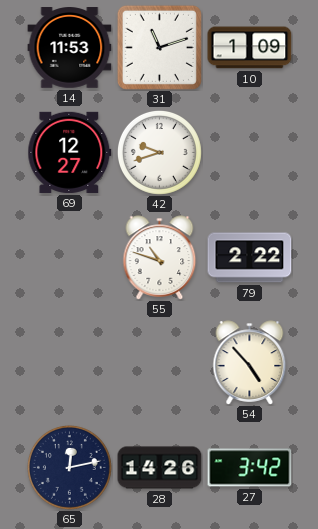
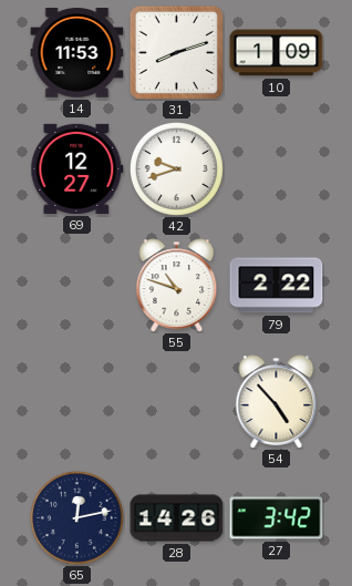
31: 11:12 -> 8:12
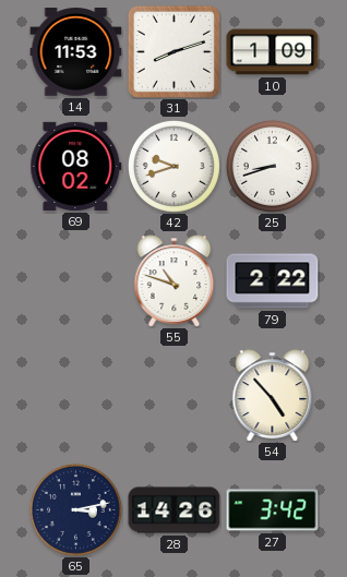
69: 12:27 -> 08:02
25: none -> 8:42
65: 12:13 -> 3:13
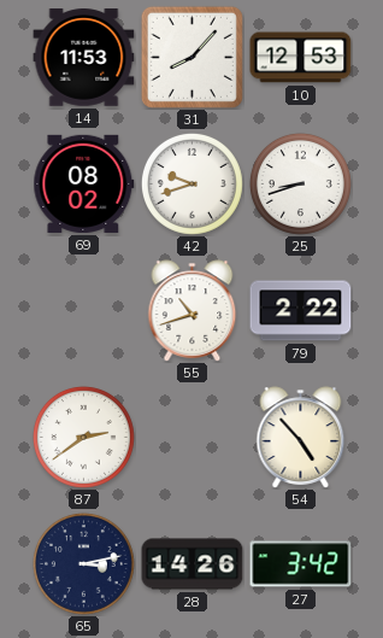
31: 8:12 -> 8:07
10: 1:09 -> 12:53
55: 10:48 -> 10:42
87: none -> 2:39
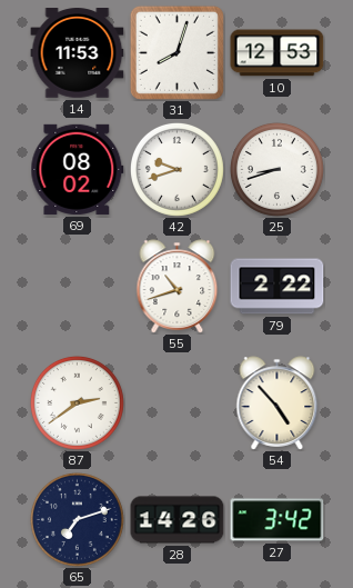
31: 8:07 -> 8:03
65: 3:13 -> 7:12
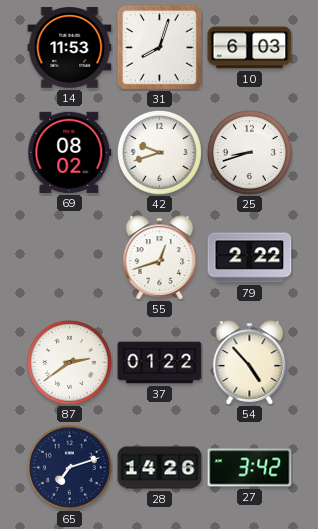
10: 12:53 -> 6:03
55: 10:42 -> 12:42
37: none -> 01:22
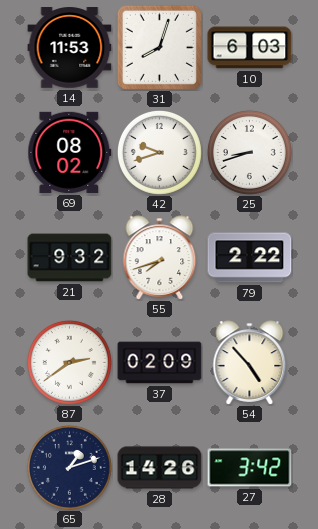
21: none -> 9:32
55: 12:42 -> 7:42
37: 01:22 -> 02:09
65: 7:12 -> 1:12
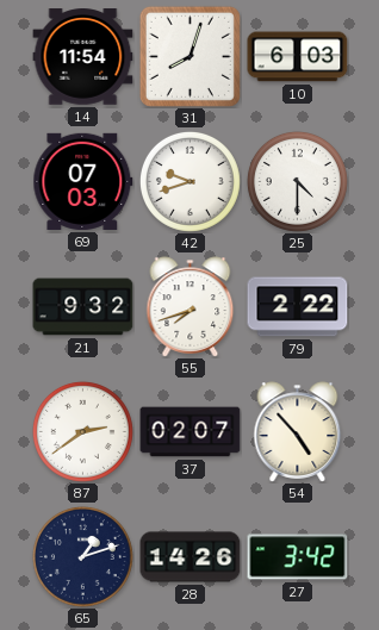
14: 11:53 -> 11:54
69: 08:02 -> 07:03
25: 8:42 -> 4:30
37: 02:09 -> 02:07
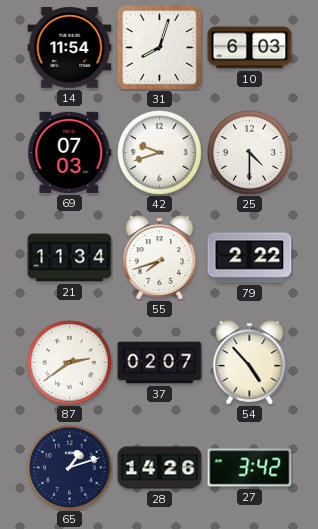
21: 9:32 -> 11:34
